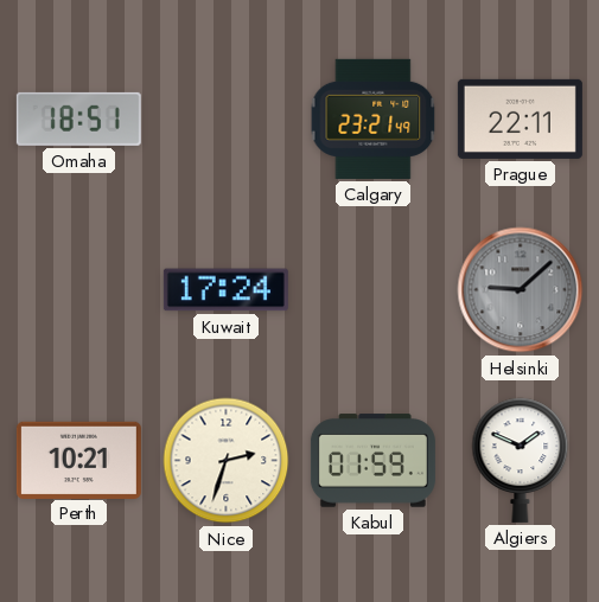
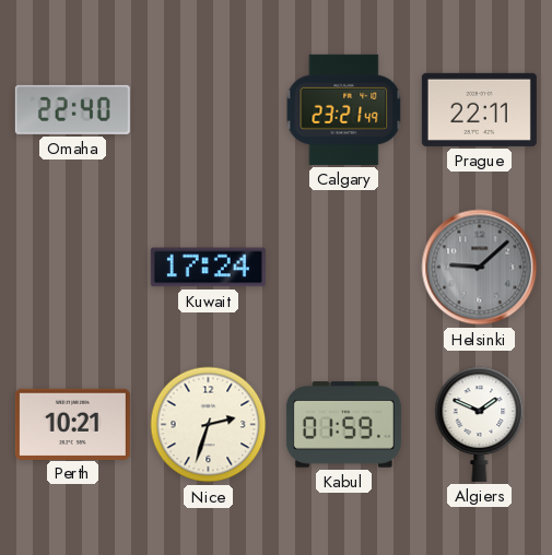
Omaha: 18:51 -> 22:40
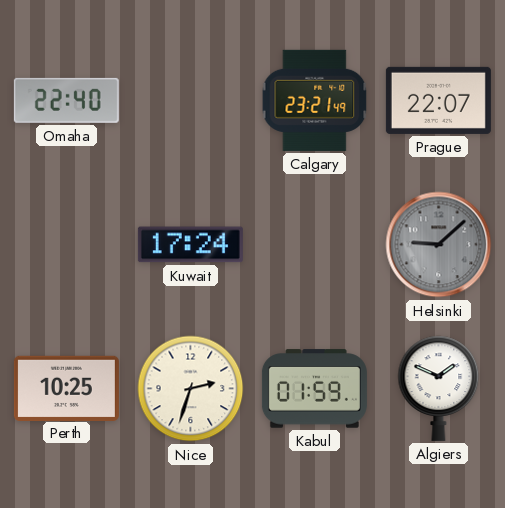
Prague: 22:11 -> 22:07
Perth: 10:21 -> 10:25
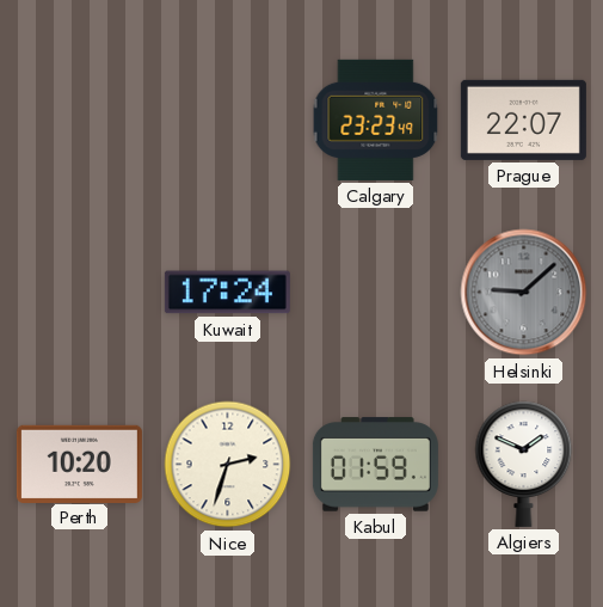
Omaha: 22:40 -> none
Calgary: 23:21 -> 23:23
Perth: 10:25 -> 10:20
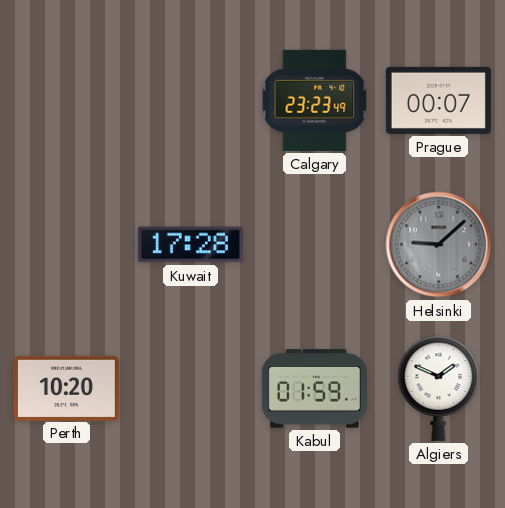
Prague: 22:07 -> 00:07
Kuwait: 17:24 -> 17:28
Nice: 2:33 -> none
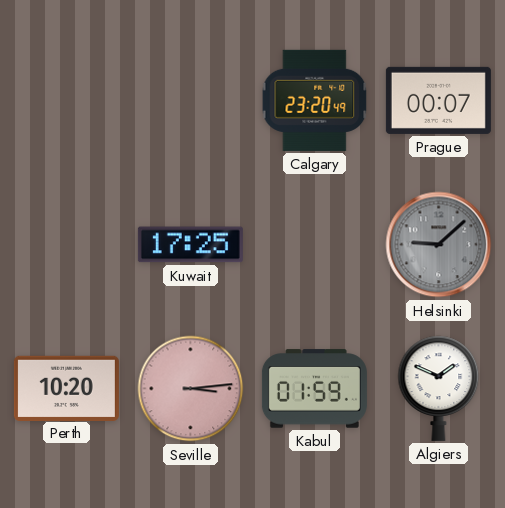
Calgary: 23:23 -> 23:20
Kuwait: 17:28 -> 17:25
Seville: none -> 3:14
